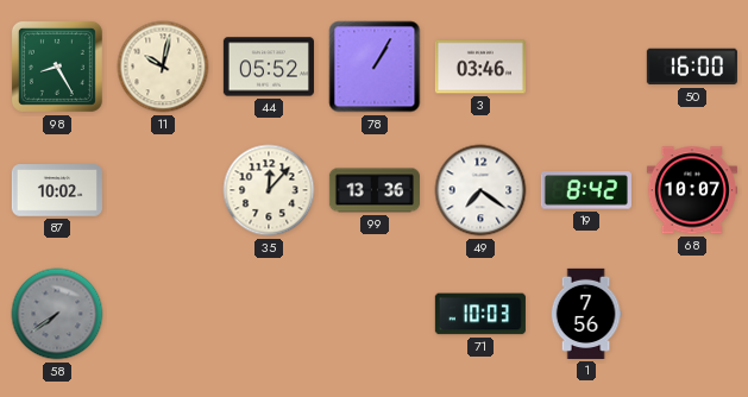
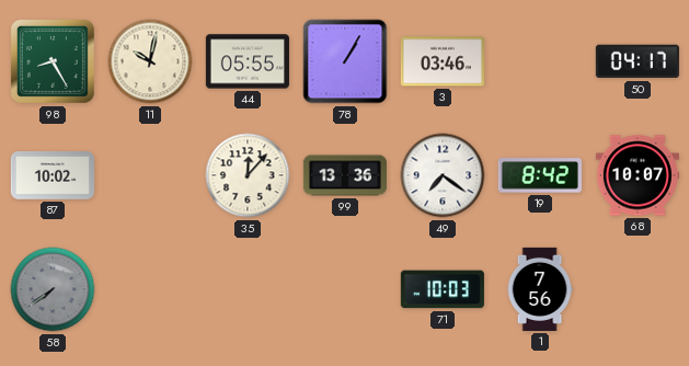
44: 05:52 -> 05:55
50: 16:00 -> 04:17
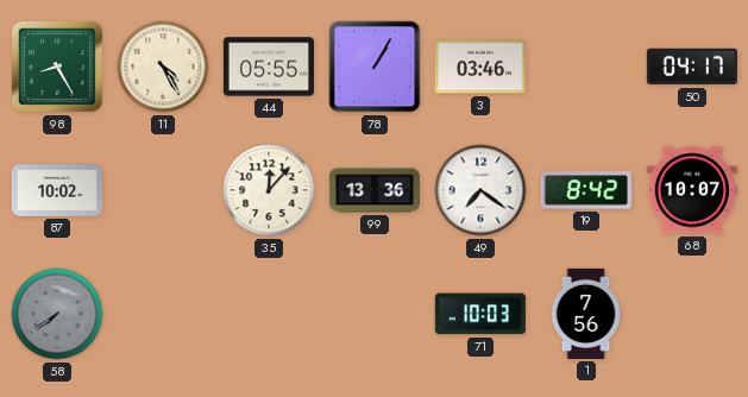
11: 10:02 -> 4:25
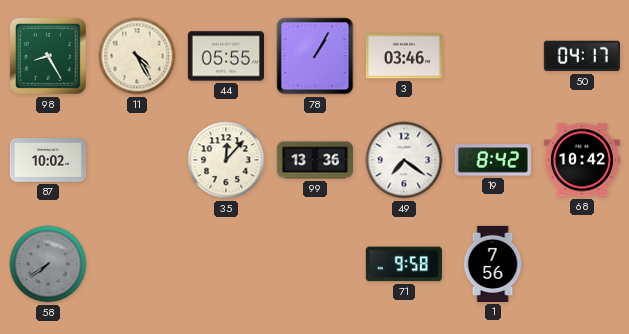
68: 10:07 -> 10:42
71: 10:03 -> 9:58
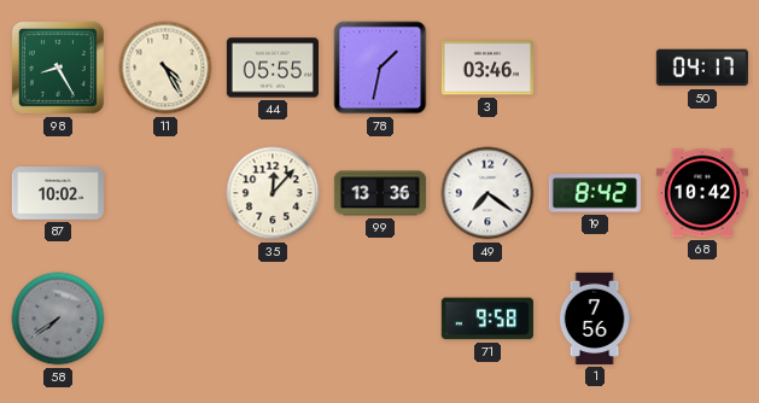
78: 1:05 -> 1:32
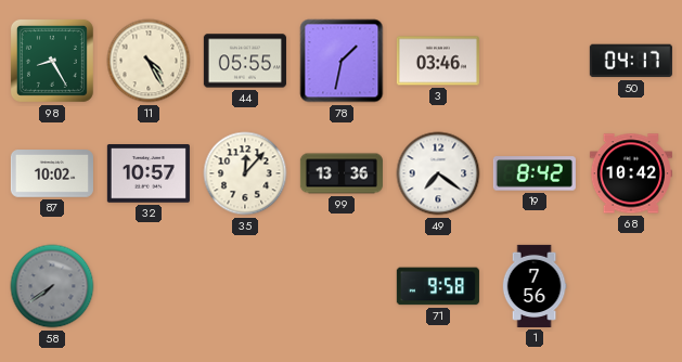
32: none -> 10:57
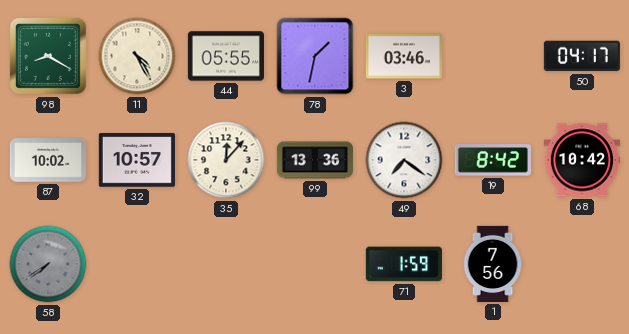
98: 8:25 -> 8:20
71: 9:58 -> 1:59
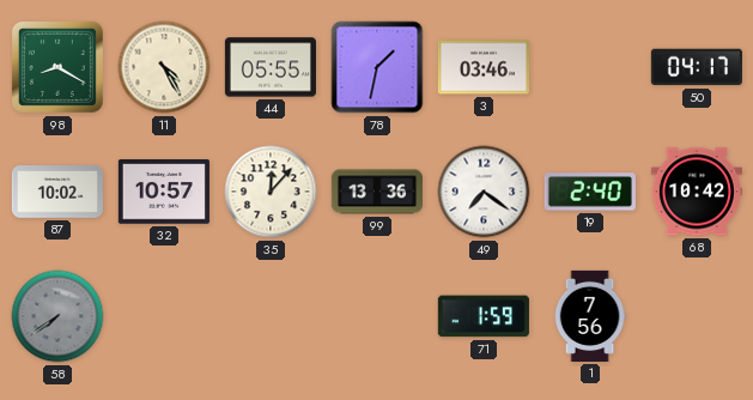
19: 8:42 -> 2:40
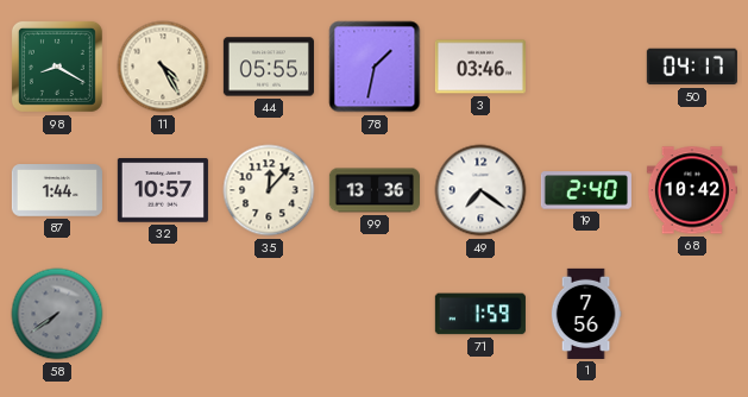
87: 10:02 -> 1:44
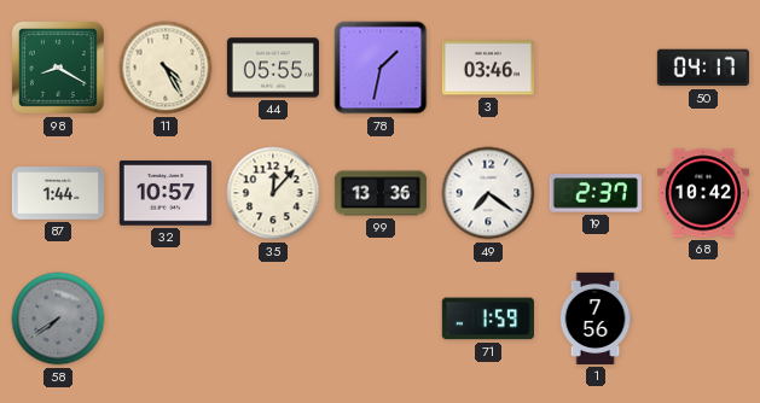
19: 2:40 -> 2:37
